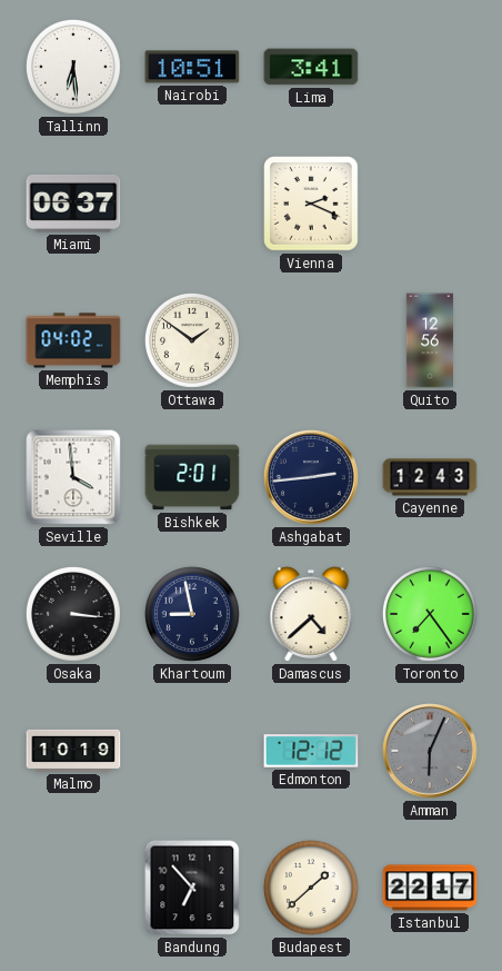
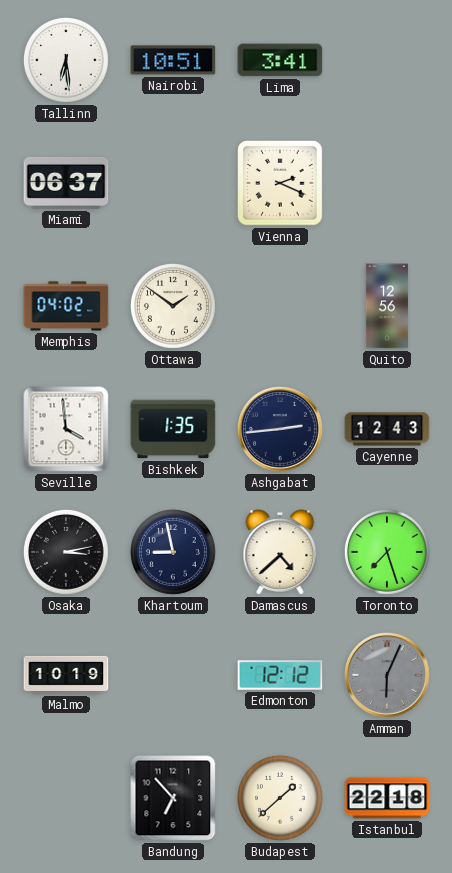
Bishkek: 2:01 -> 1:35
Osaka: 3:16 -> 3:13
Toronto: 7:24 -> 7:27
Istanbul: 22:17 -> 22:18
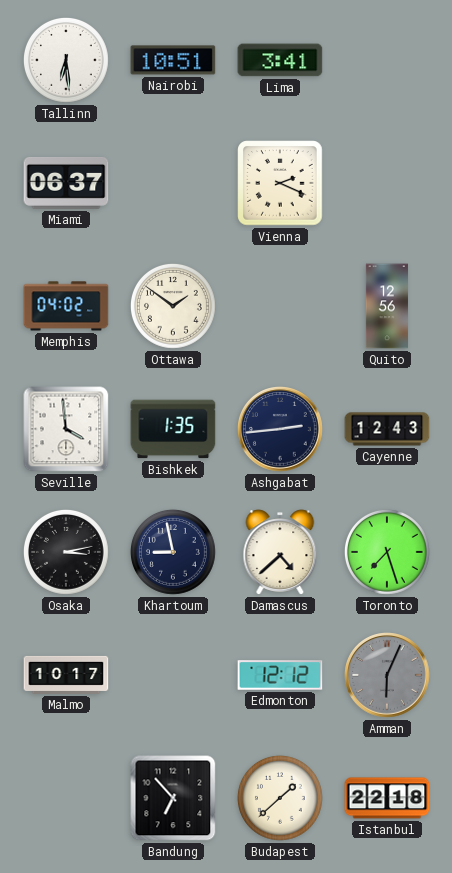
Malmo: 10:19 -> 10:17
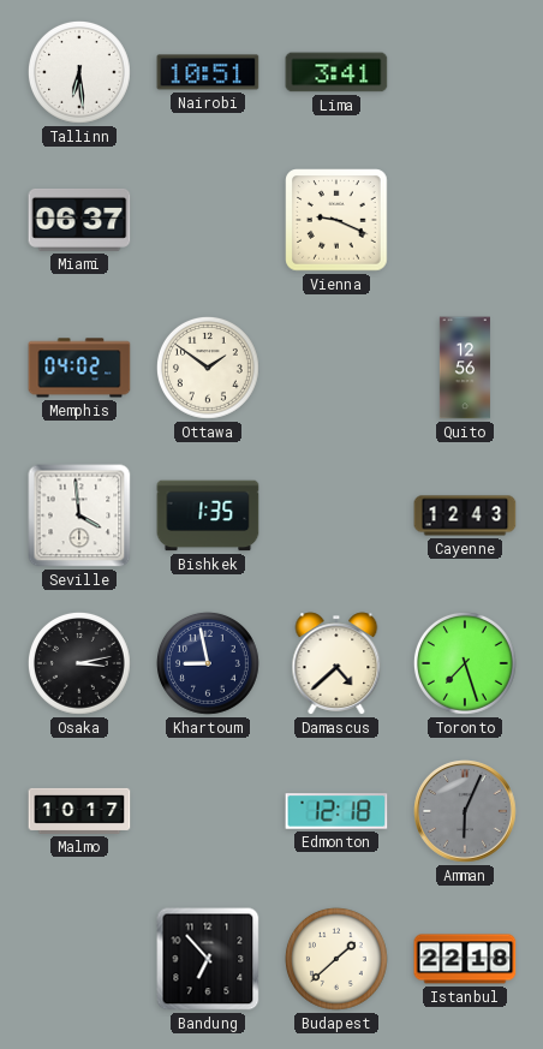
Vienna: 2:19 -> 9:19
Ashgabat: 2:44 -> none
Edmonton: 12:12 -> 12:18
